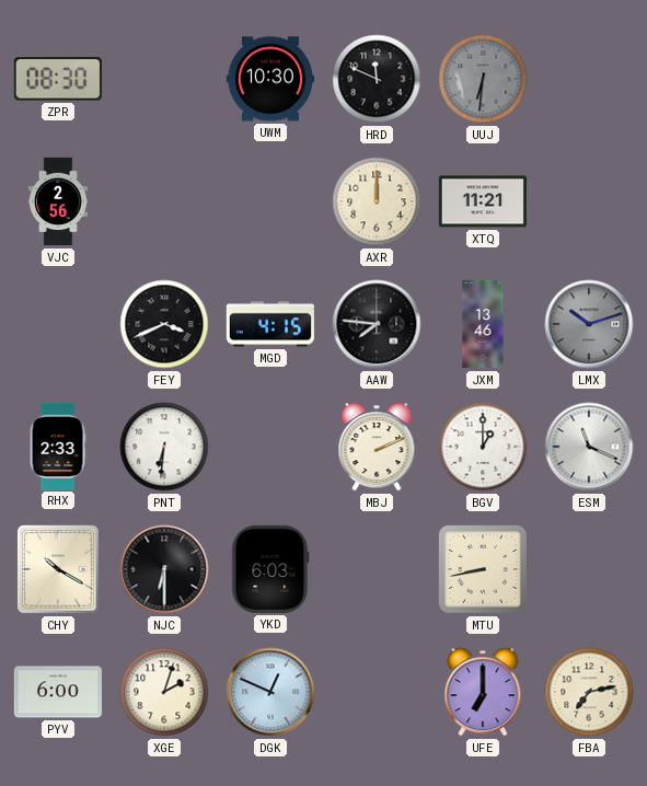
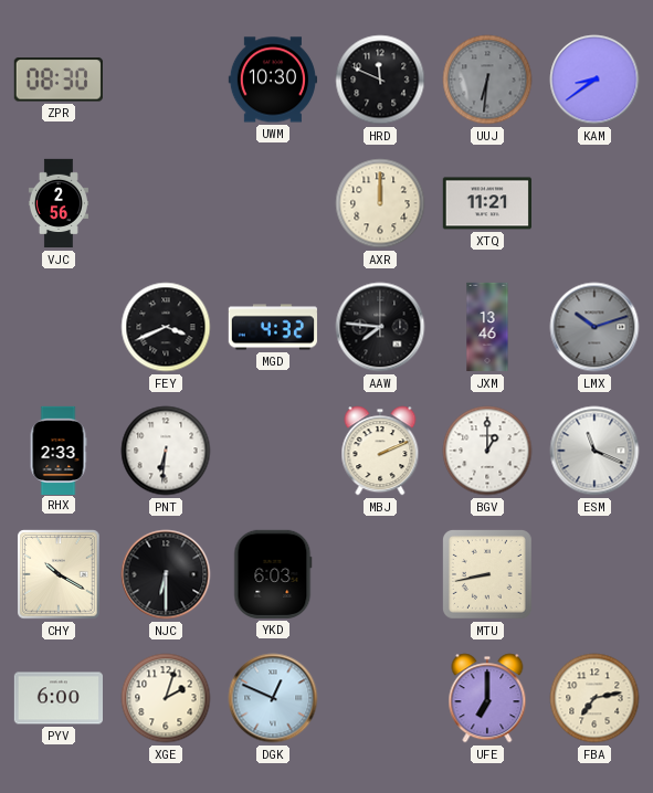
KAM: none -> 8:39
MGD: 4:15 -> 4:32
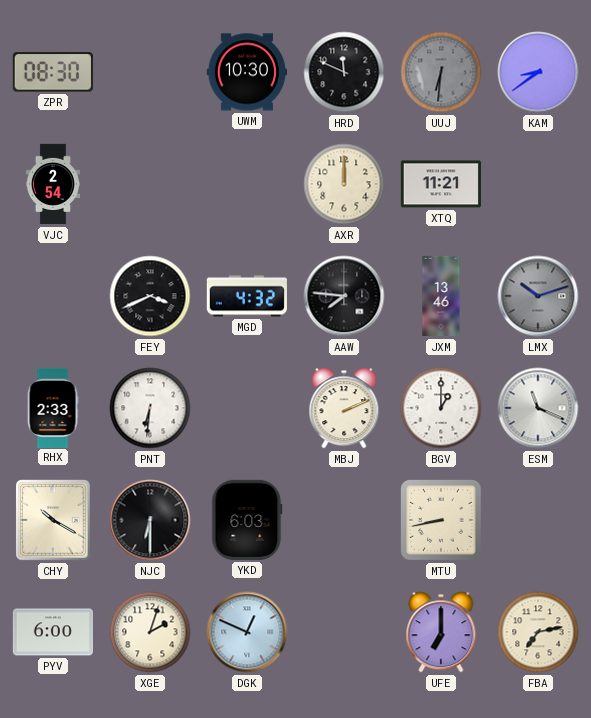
VJC: 2:56 -> 2:54
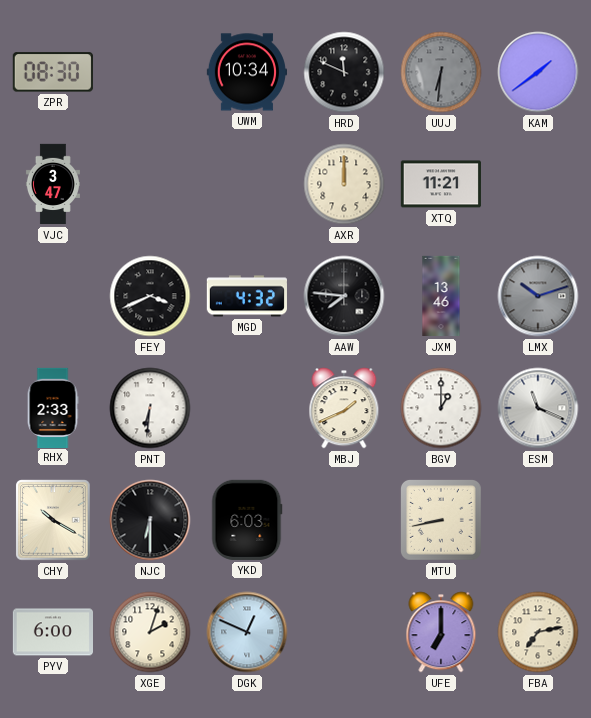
UWM: 10:30 -> 10:34
KAM: 8:39 -> 1:39
VJC: 2:54 -> 3:47
MBJ: 2:11 -> 1:41
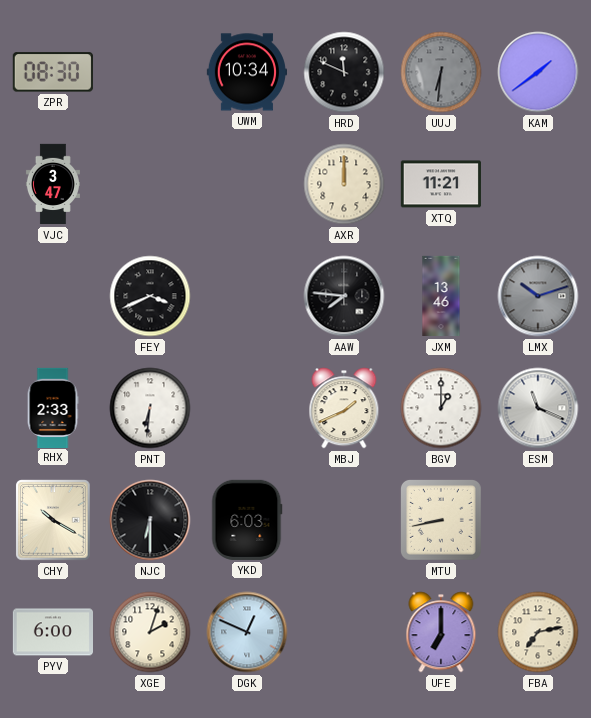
MGD: 4:32 -> none
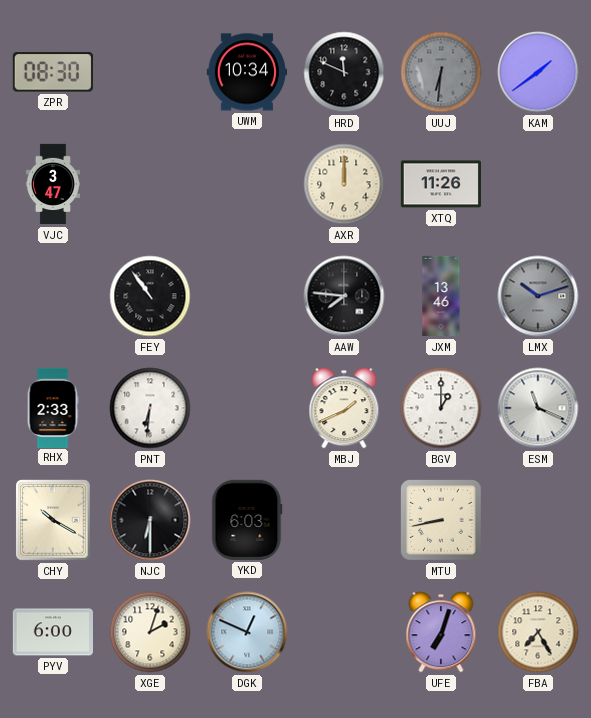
XTQ: 11:21 -> 11:26
FEY: 3:41 -> 10:54
UFE: 7:00 -> 7:03
FBA: 7:13 -> 7:25
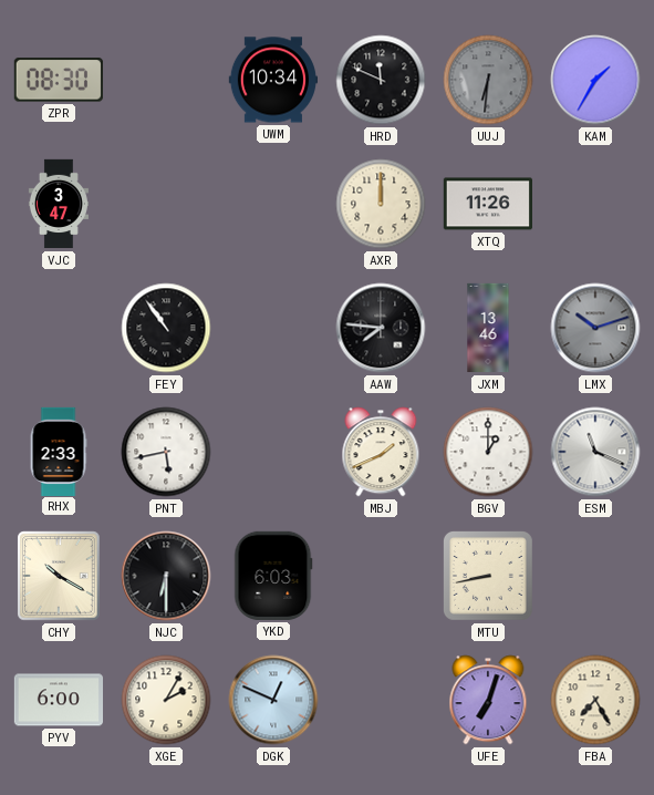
KAM: 1:39 -> 1:35
PNT: 6:31 -> 5:43
XGE: 2:03 -> 2:05
